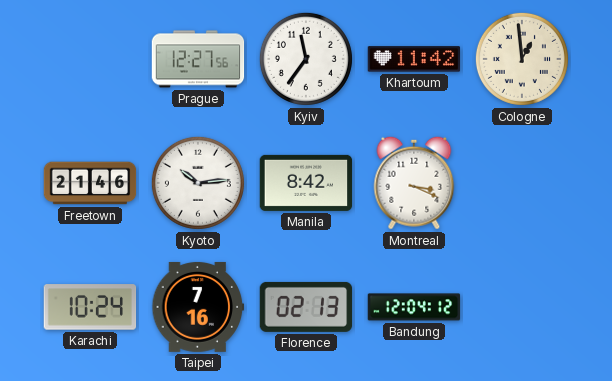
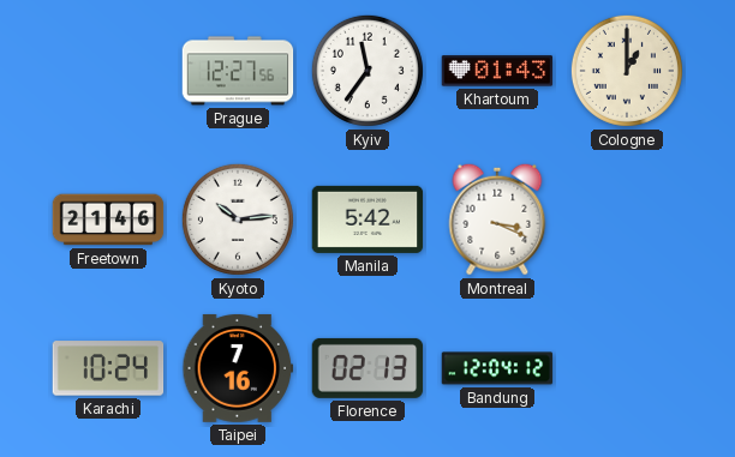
Khartoum: 11:42 -> 01:43
Cologne: 12:59 -> 1:00
Manila: 8:42 -> 5:42
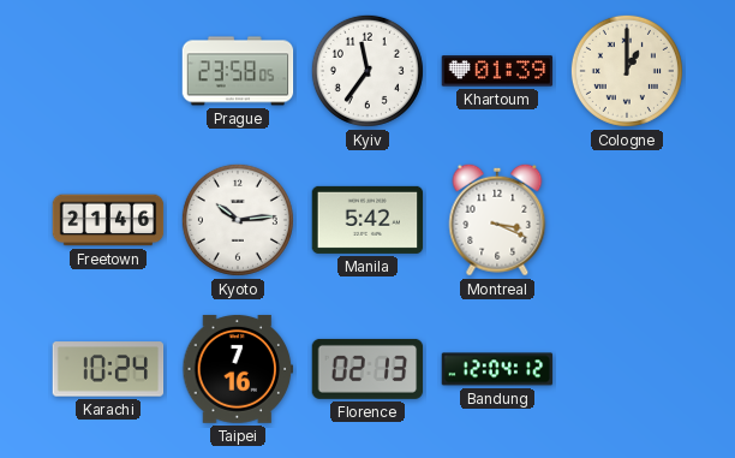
Prague: 12:27 -> 23:58
Khartoum: 01:43 -> 01:39
